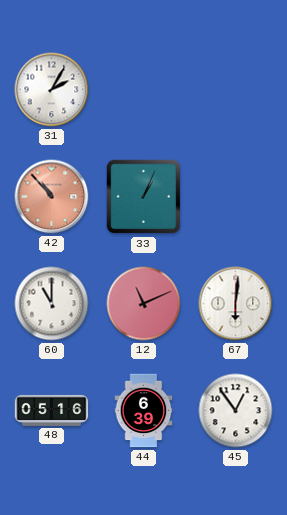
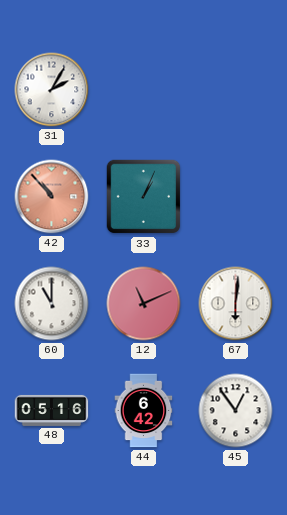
44: 6:39 -> 6:42
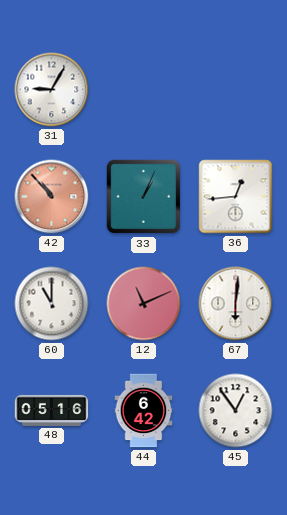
31: 2:05 -> 9:05
36: none -> 12:44
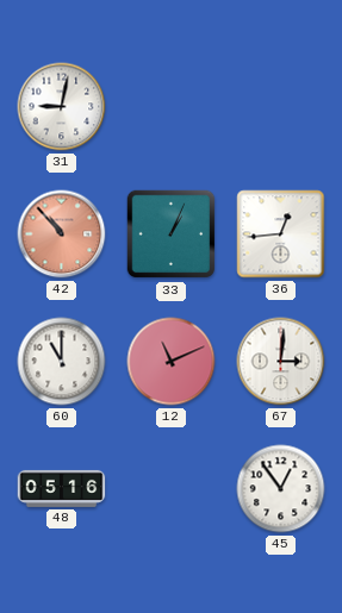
31: 9:05 -> 9:02
67: 6:01 -> 3:01
44: 6:42 -> none
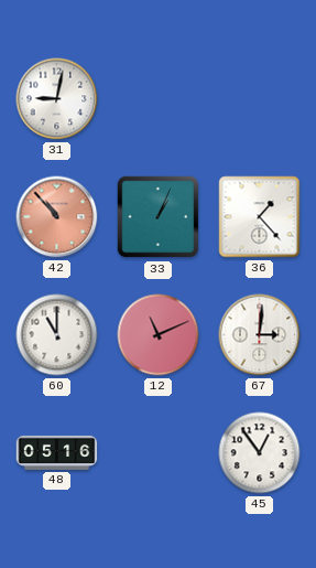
36: 12:44 -> 1:23
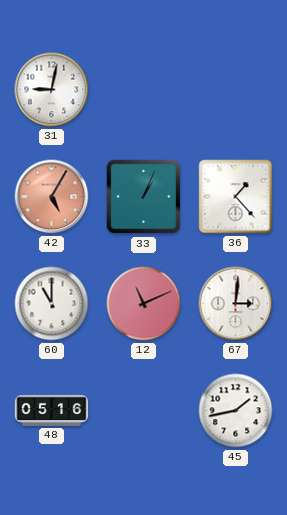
42: 10:53 -> 5:05
45: 12:54 -> 1:43
